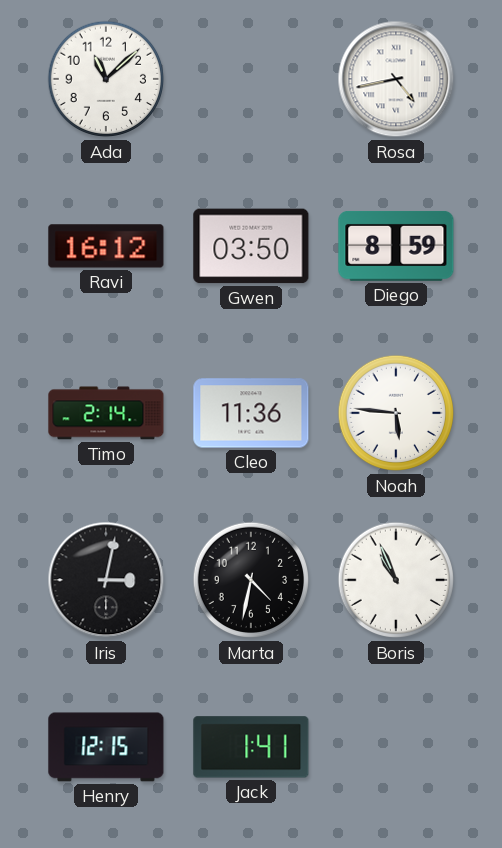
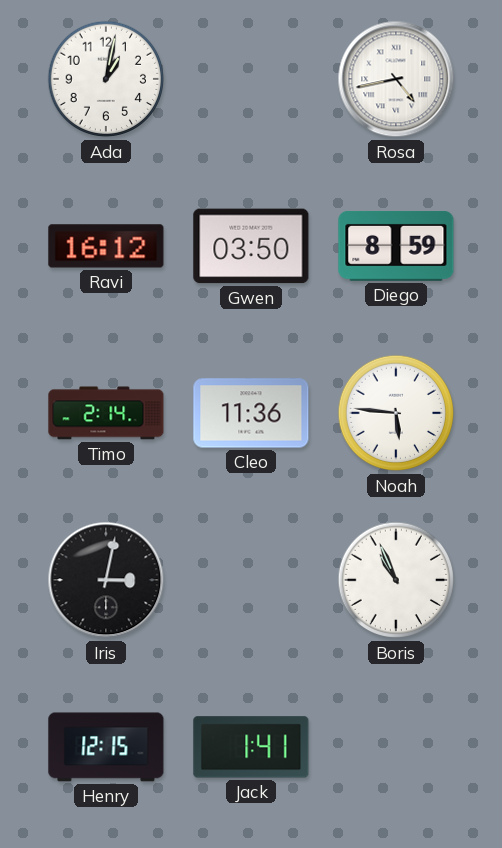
Ada: 11:08 -> 1:02
Marta: 4:32 -> none
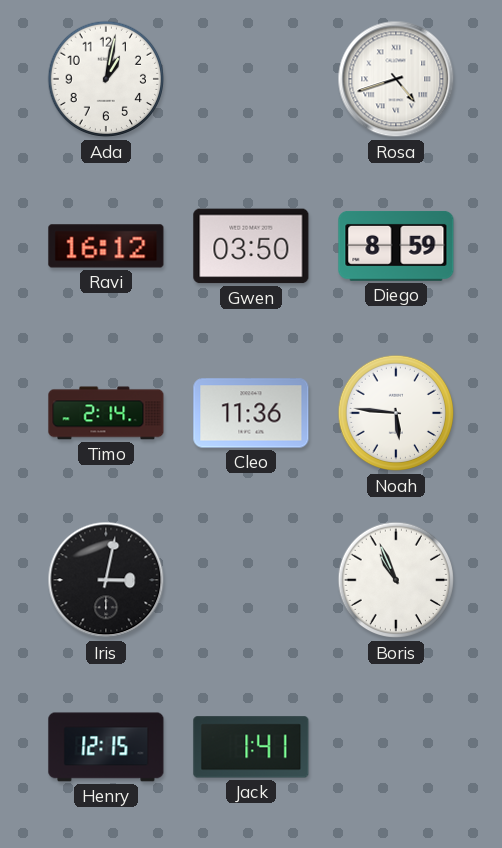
Rosa: 4:43 -> 4:42
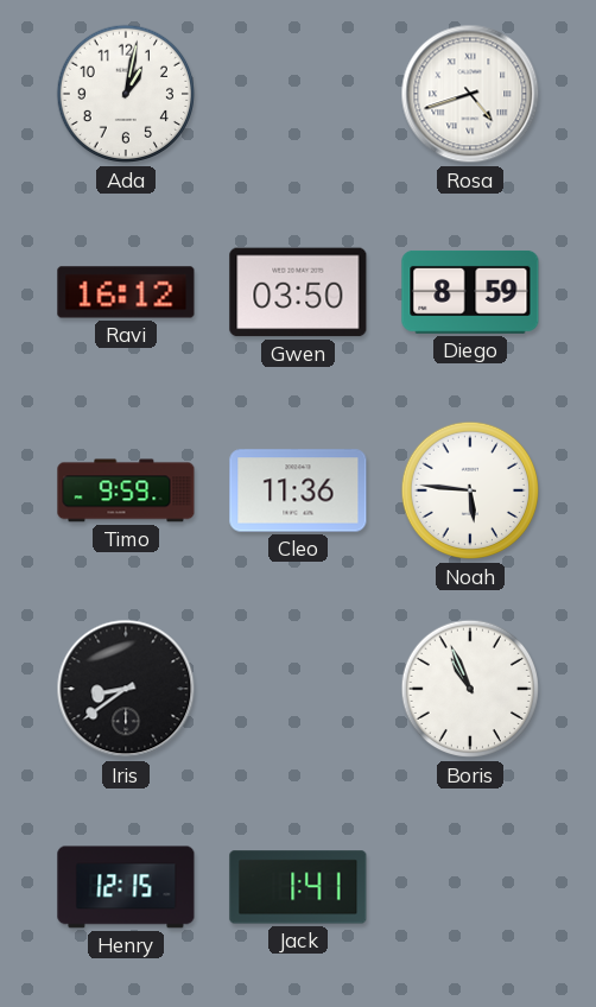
Timo: 2:14 -> 9:59
Iris: 3:02 -> 8:39
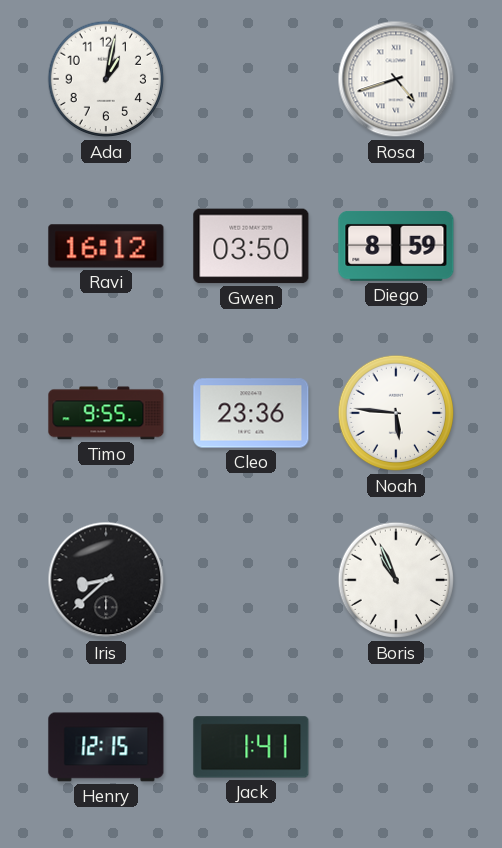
Timo: 9:59 -> 9:55
Cleo: 11:36 -> 23:36
Iris: 8:39 -> 8:38
